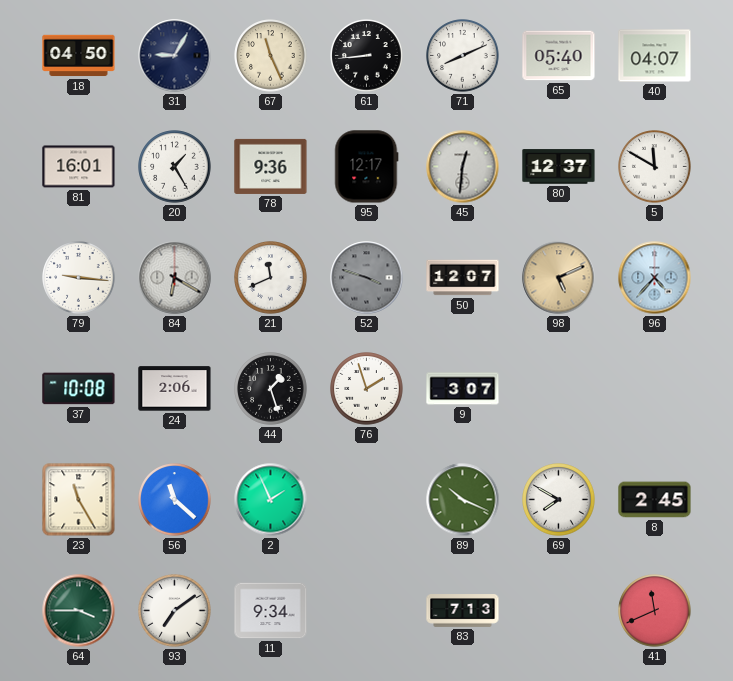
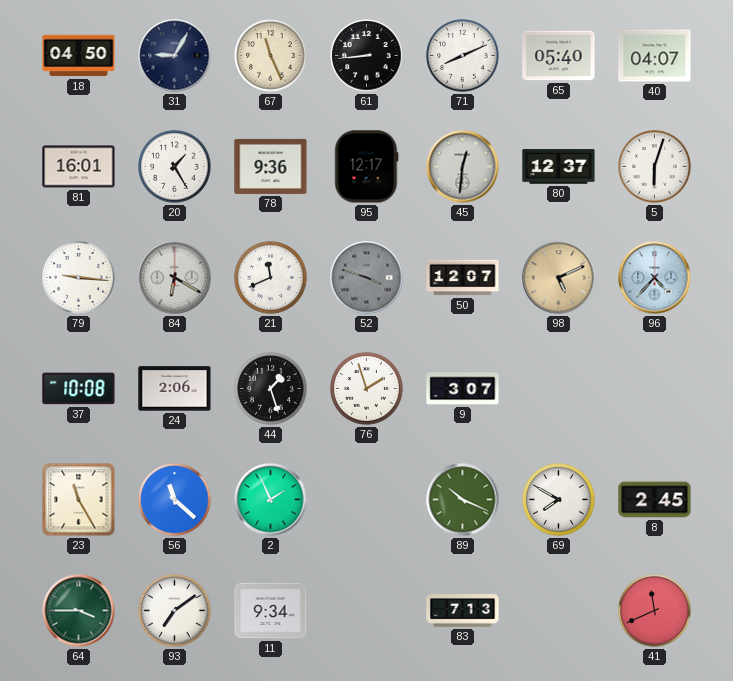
5: 11:50 -> 6:03
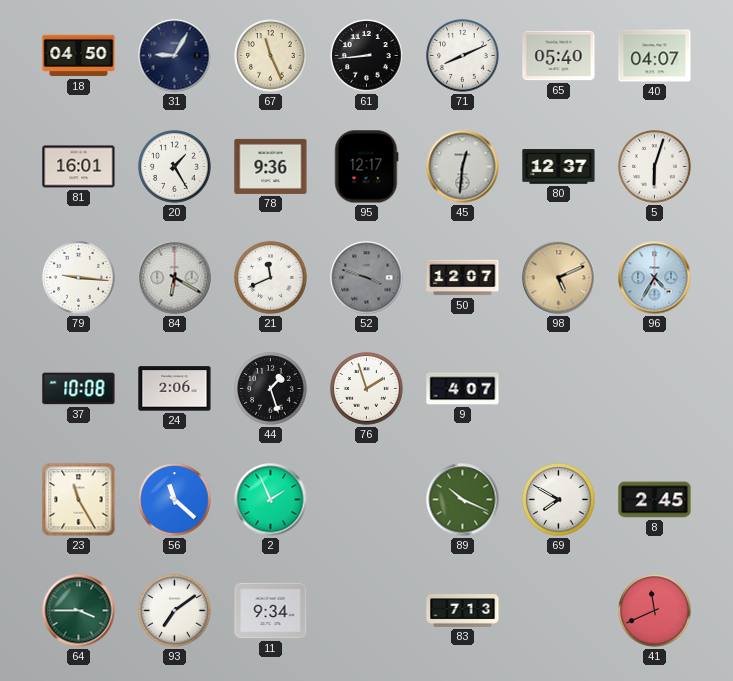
96: 4:37 -> 4:35
9: 3:07 -> 4:07
